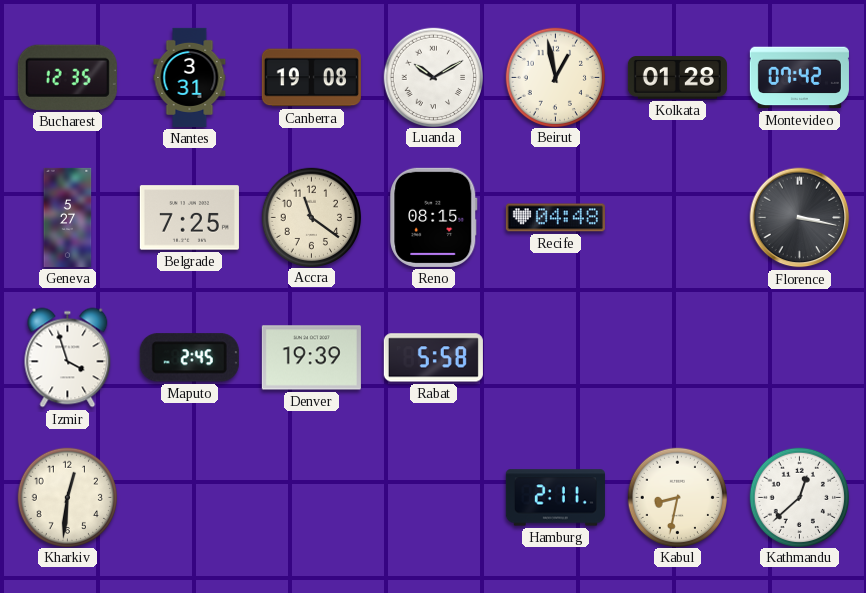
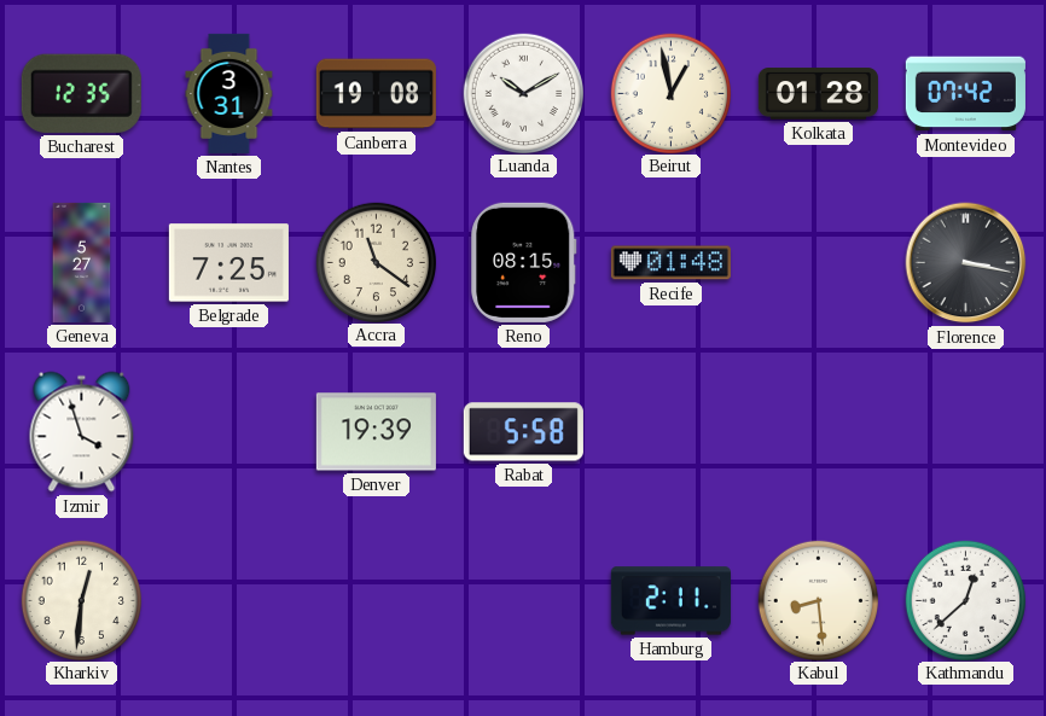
Recife: 04:48 -> 01:48
Maputo: 2:45 -> none
Kabul: 8:32 -> 8:29
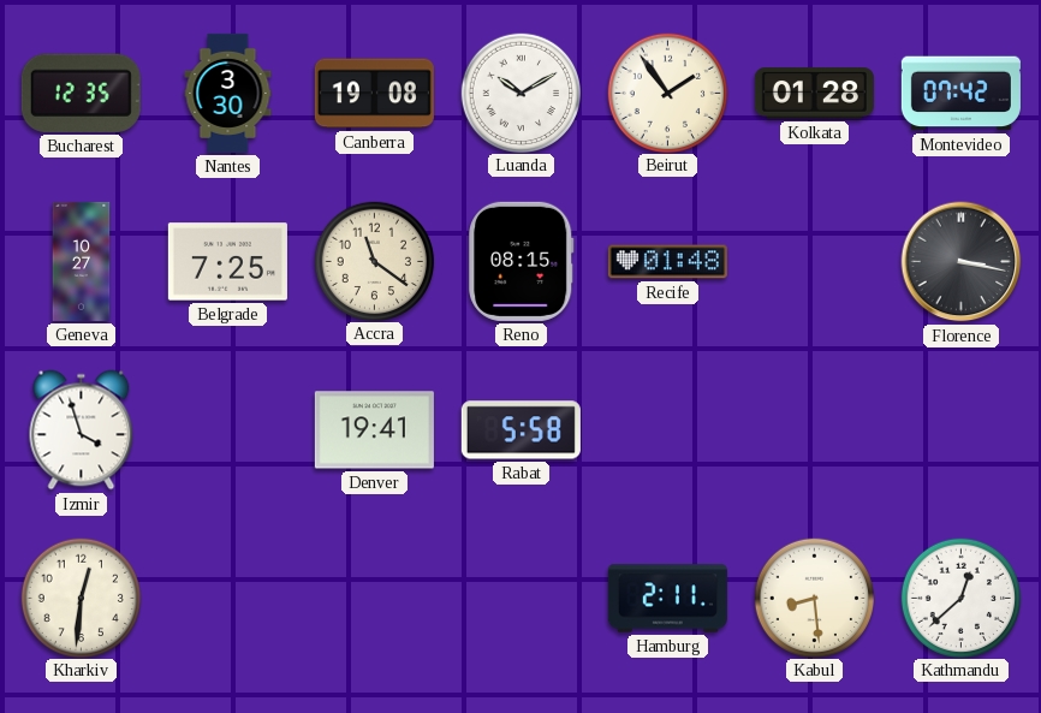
Nantes: 3:31 -> 3:30
Beirut: 12:58 -> 1:54
Geneva: 5:27 -> 10:27
Denver: 19:39 -> 19:41
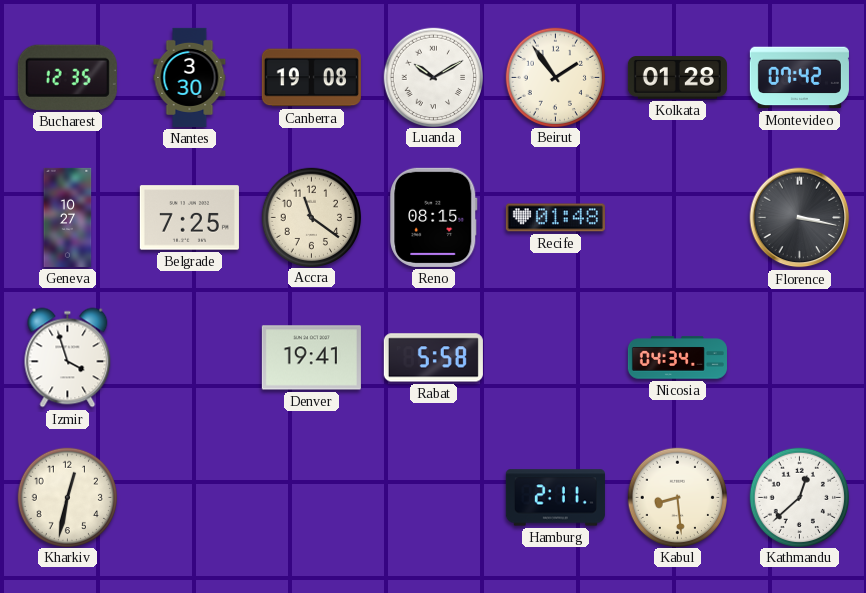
Nicosia: none -> 04:34
Kharkiv: 12:31 -> 12:32
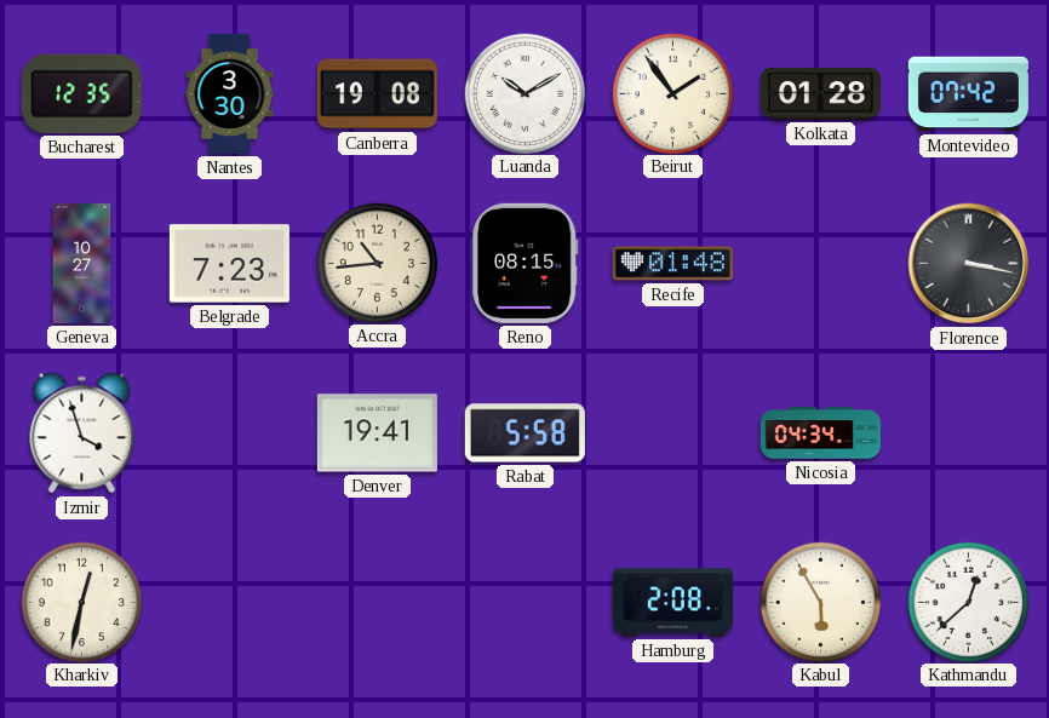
Belgrade: 7:25 -> 7:23
Accra: 11:21 -> 10:44
Hamburg: 2:11 -> 2:08
Kabul: 8:29 -> 5:55
